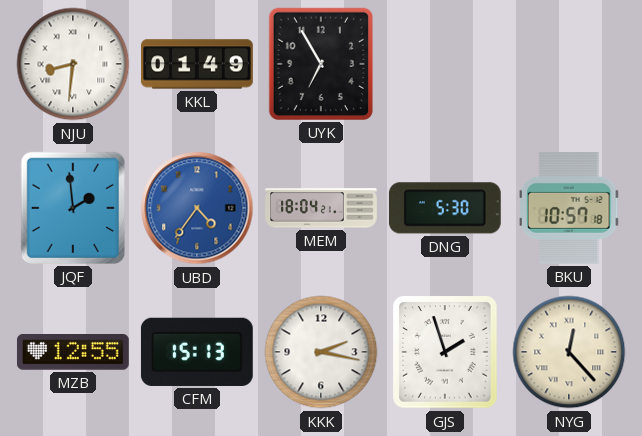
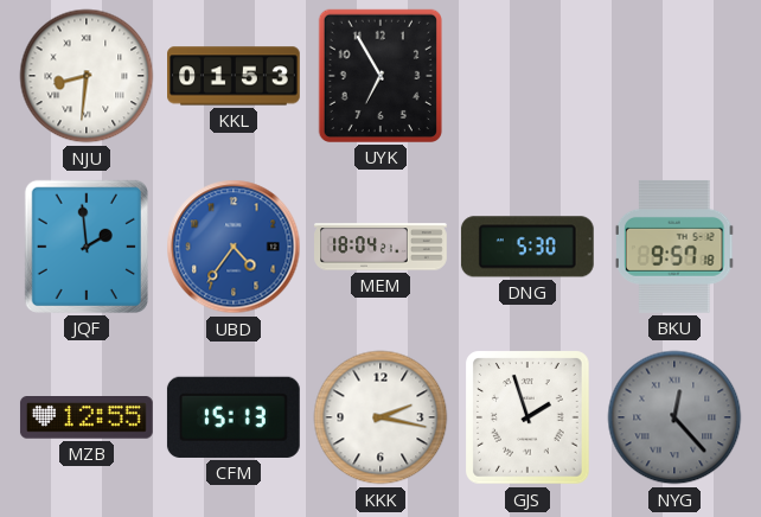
KKL: 01:49 -> 01:53
BKU: 10:57 -> 9:57
NYG dial: cream -> grey
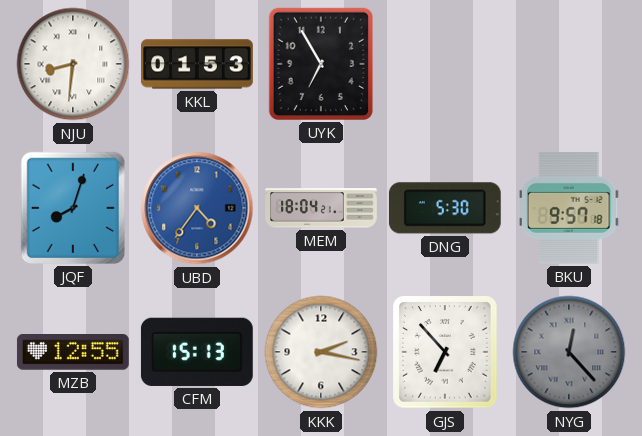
JQF: 1:59 -> 8:03
GJS: 1:57 -> 6:53
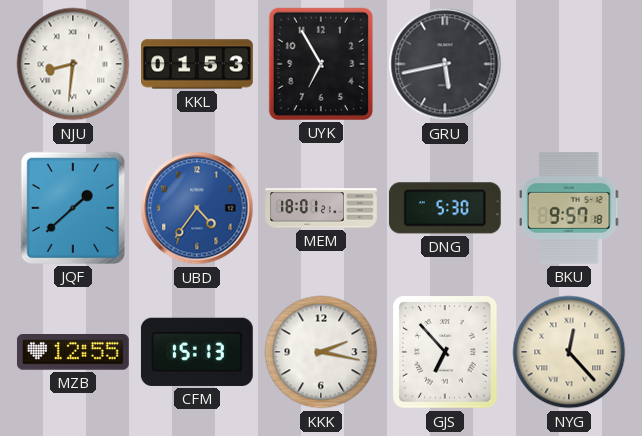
GRU: none -> 5:43
JQF: 8:03 -> 1:38
MEM: 18:04 -> 18:01
NYG dial: grey -> cream
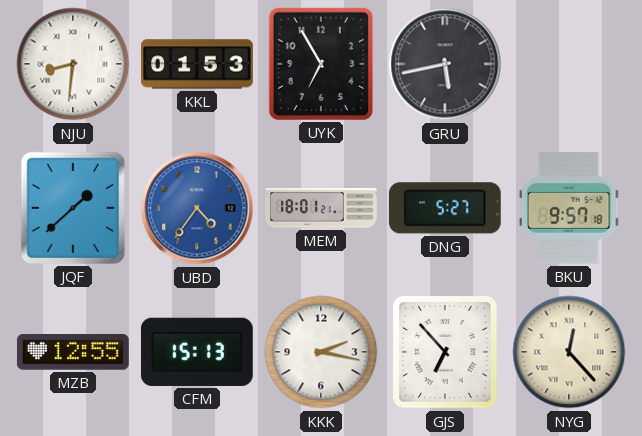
DNG: 5:30 -> 5:27
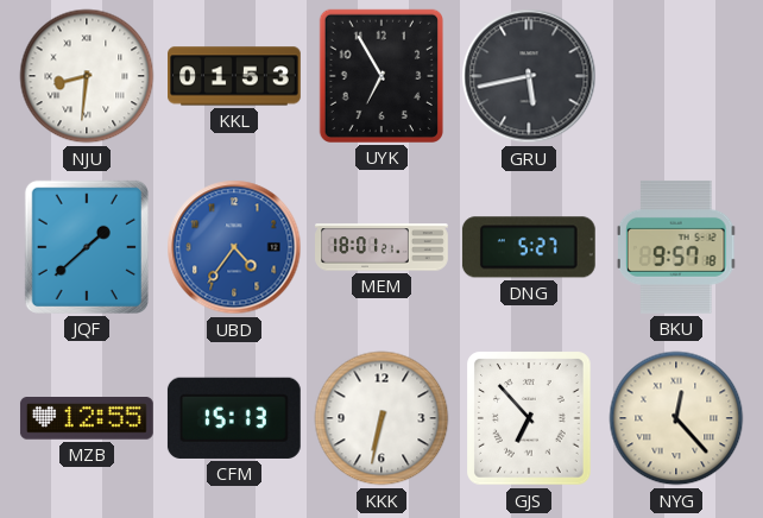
KKK: 2:17 -> 6:32
